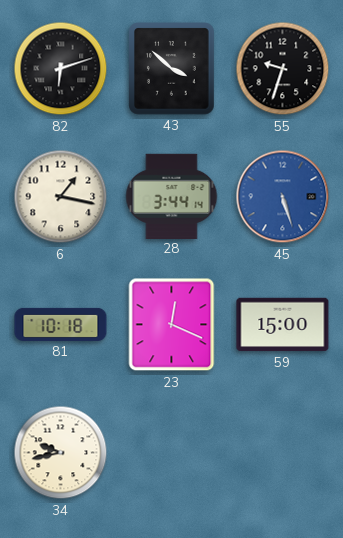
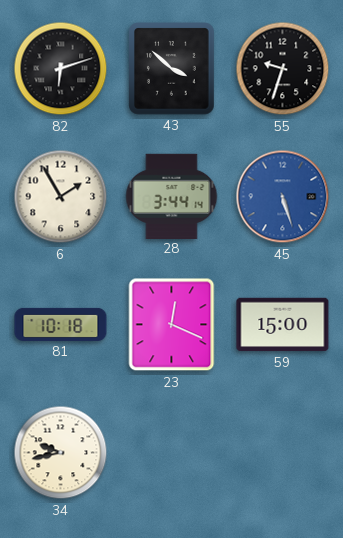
6: 1:17 -> 1:55
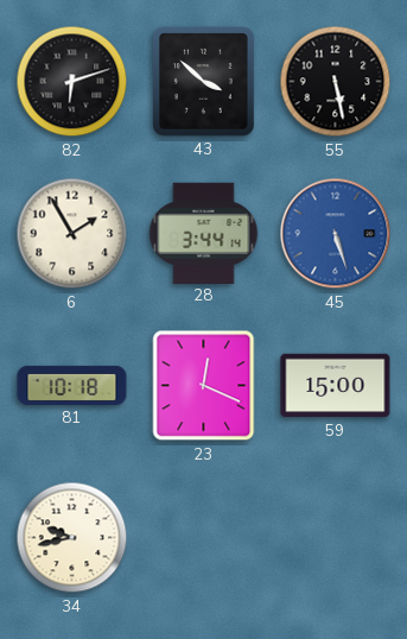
55: 9:33 -> 5:28
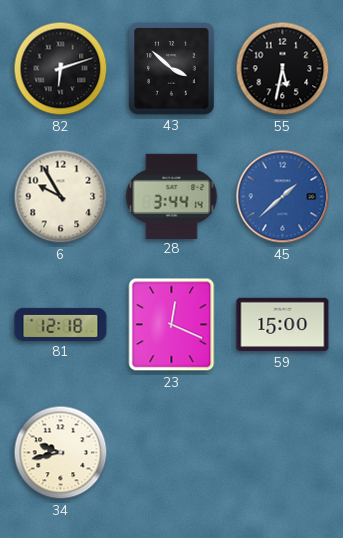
55: 5:28 -> 5:32
6: 1:55 -> 9:55
45: 5:27 -> 1:38
81: 10:18 -> 12:18
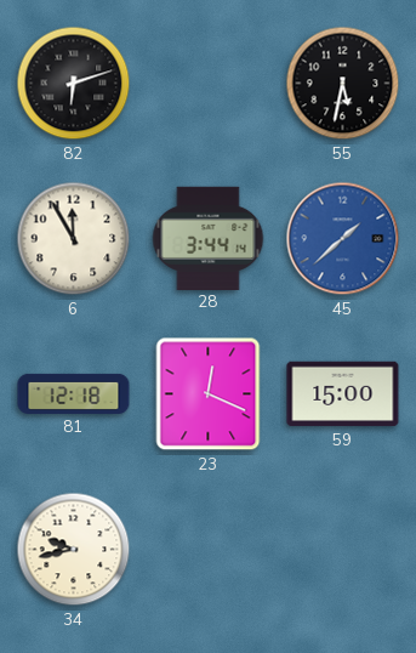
43: 3:52 -> none
6: 9:55 -> 11:55
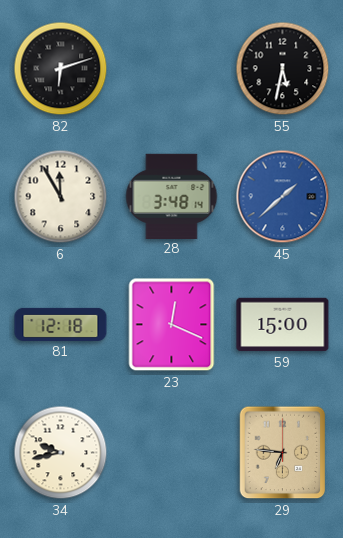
28: 3:44 -> 3:48
29: none -> 6:46
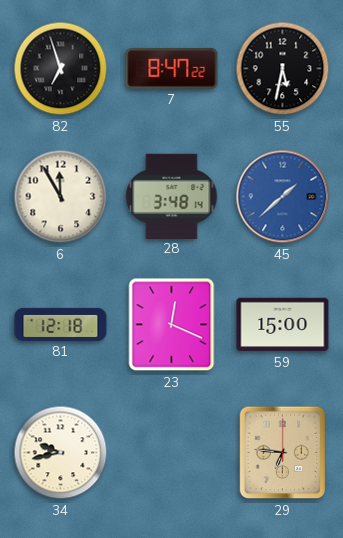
82: 6:12 -> 6:57
7: none -> 8:47
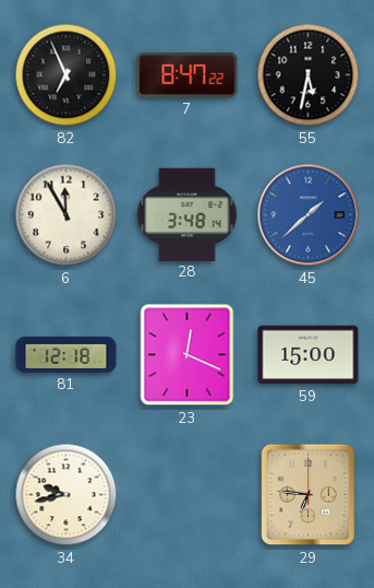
82: 6:57 -> 6:56
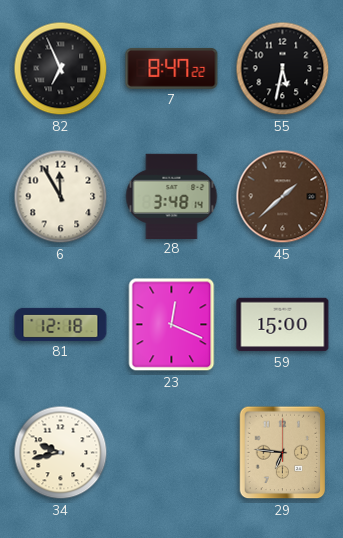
45 dial: blue -> brown
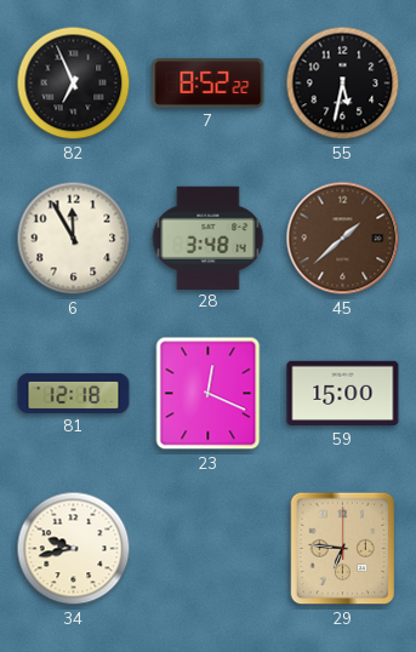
7: 8:47 -> 8:52
